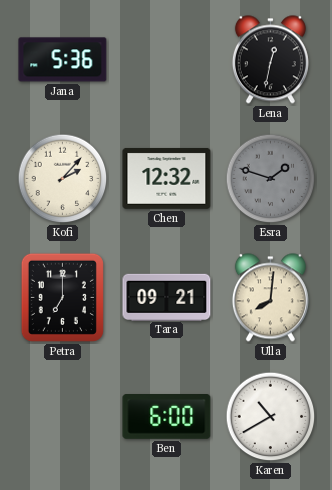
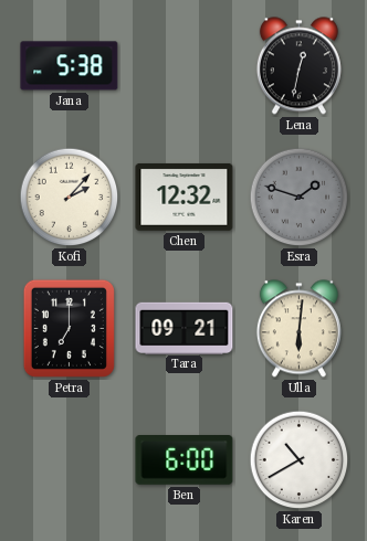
Jana: 5:36 -> 5:38
Ulla: 8:01 -> 6:01
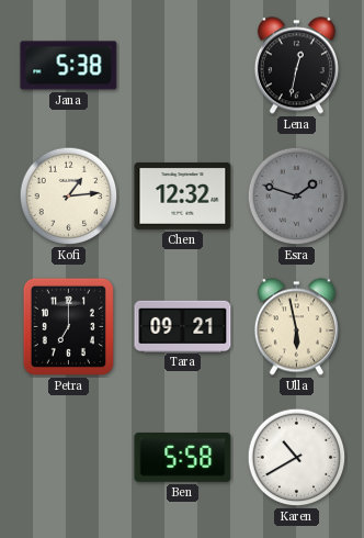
Kofi: 2:07 -> 1:14
Ulla: 6:01 -> 5:58
Ben: 6:00 -> 5:58
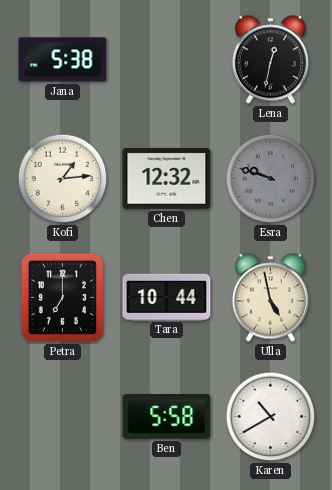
Esra: 1:48 -> 9:48
Tara: 09:21 -> 10:44
Ulla: 5:58 -> 4:58
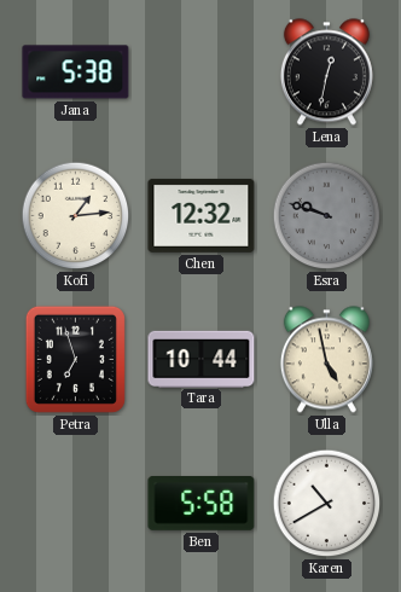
Petra: 7:00 -> 6:57
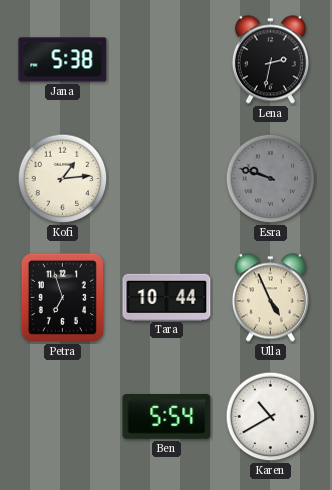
Lena: 12:32 -> 2:32
Chen: 12:32 -> none
Ulla: 4:58 -> 4:56
Ben: 5:58 -> 5:54
